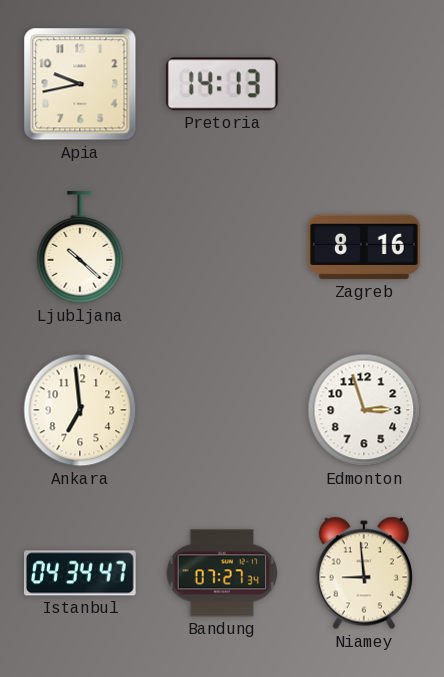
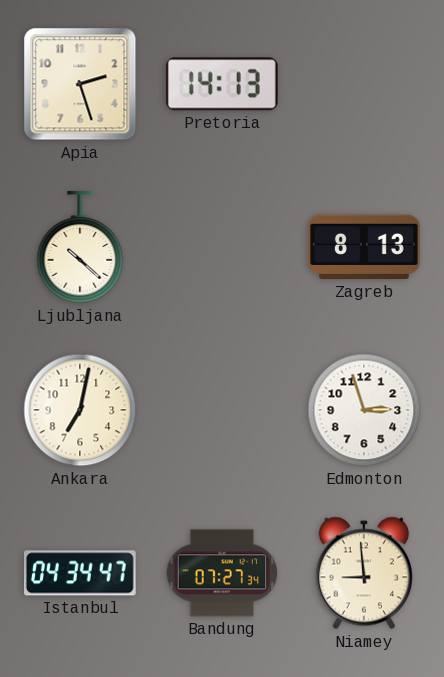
Apia: 9:43 -> 2:27
Zagreb: 8:16 -> 8:13
Ankara: 6:59 -> 7:02
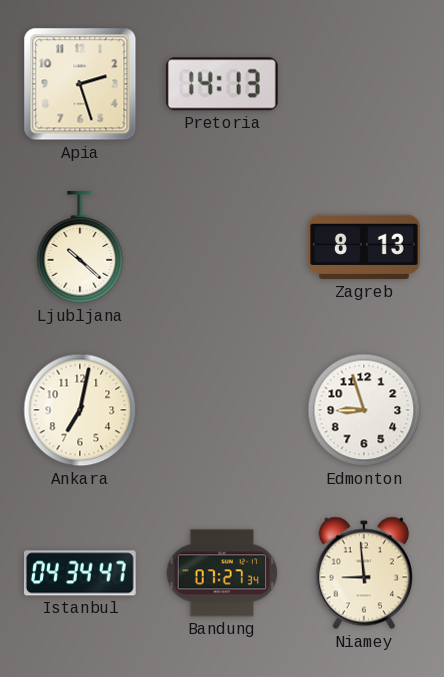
Edmonton: 2:57 -> 8:57
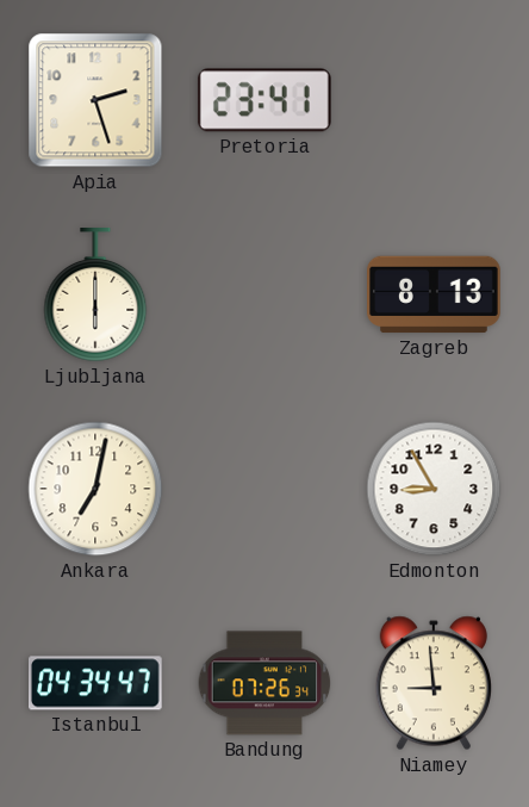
Pretoria: 14:13 -> 23:41
Ljubljana: 10:22 -> 6:00
Edmonton: 8:57 -> 8:55
Bandung: 07:27 -> 07:26
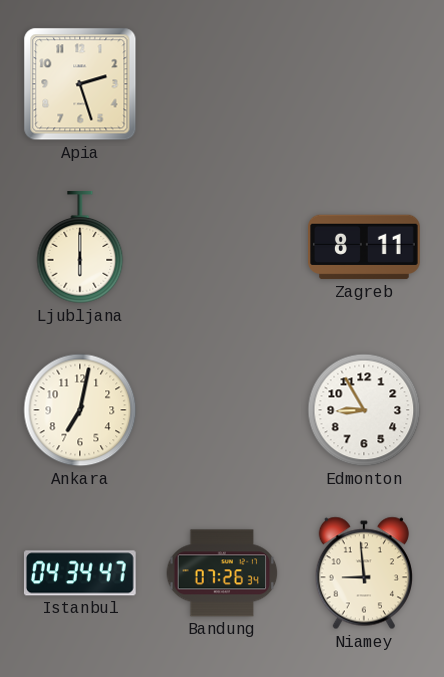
Pretoria: 23:41 -> none
Zagreb: 8:13 -> 8:11
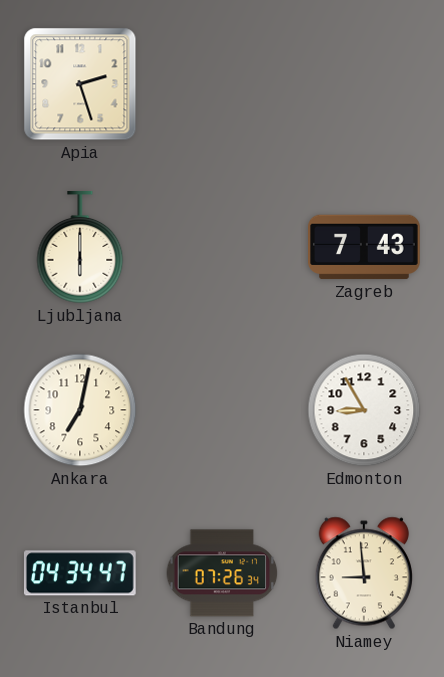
Zagreb: 8:11 -> 7:43
